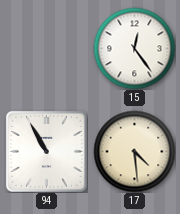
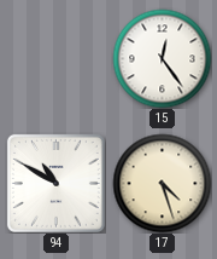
94: 10:55 -> 10:50
17: 4:29 -> 4:27
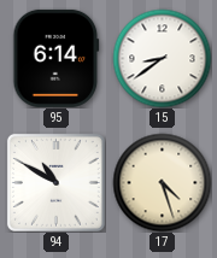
95: none -> 6:14
15: 12:24 -> 8:39
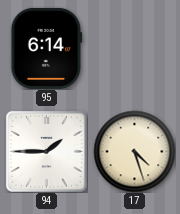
15: 8:39 -> none
94: 10:50 -> 1:45
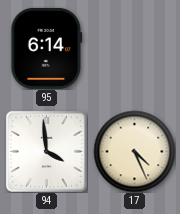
94: 1:45 -> 3:59
17: 4:27 -> 4:26
